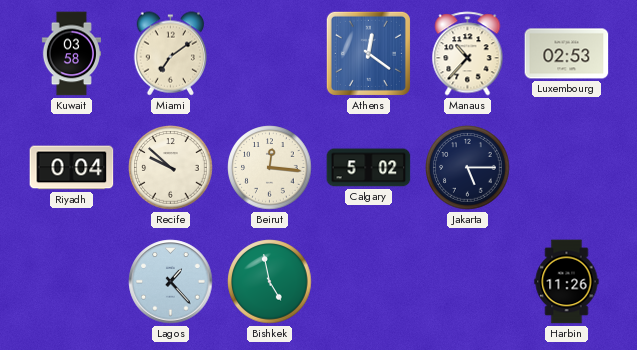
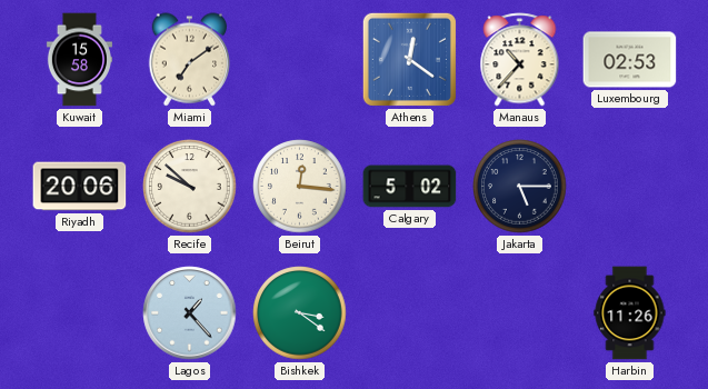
Kuwait: 03:58 -> 15:58
Riyadh: 0:04 -> 20:06
Bishkek: 4:58 -> 3:21
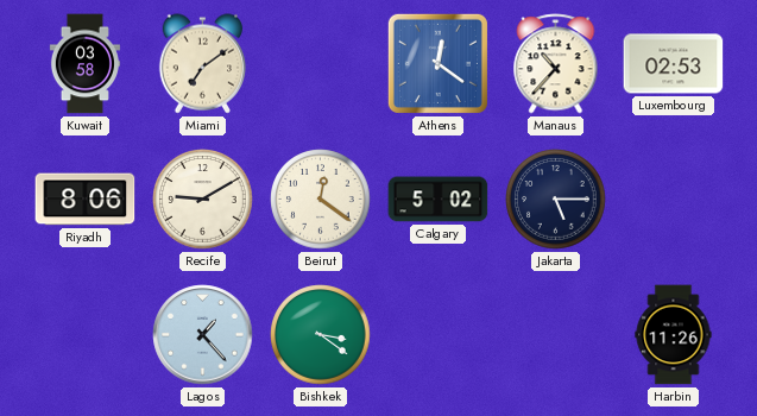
Kuwait: 15:58 -> 03:58
Riyadh: 20:06 -> 8:06
Recife: 9:52 -> 9:10
Beirut: 12:16 -> 12:21
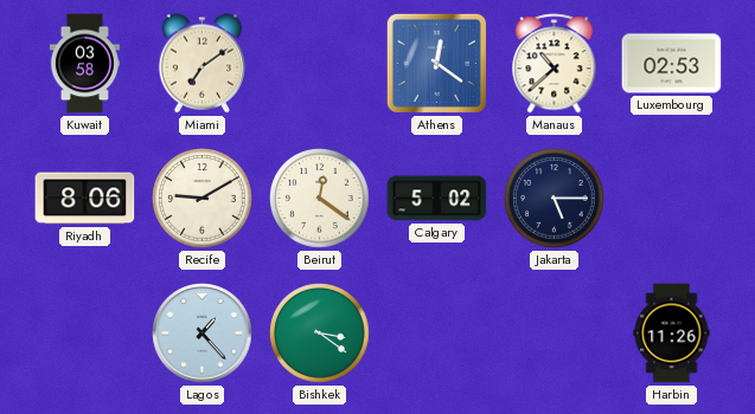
Manaus: 10:37 -> 10:38
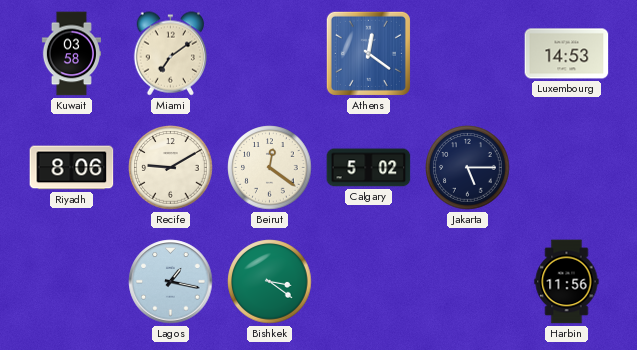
Manaus: 10:38 -> none
Luxembourg: 02:53 -> 14:53
Lagos: 1:23 -> 1:17
Harbin: 11:26 -> 11:56
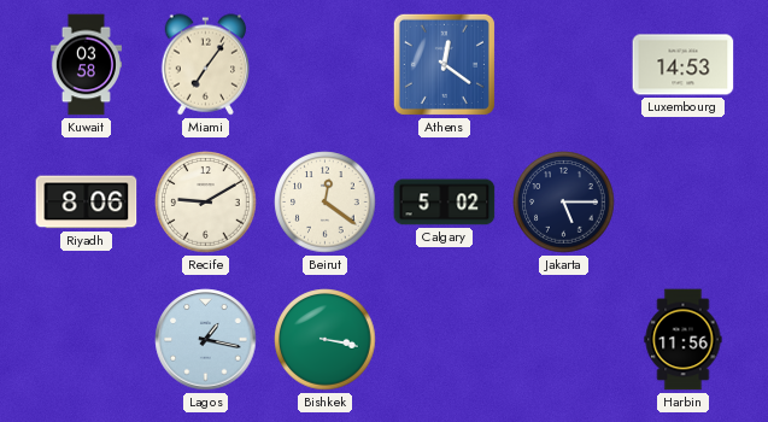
Miami: 7:09 -> 7:06
Bishkek: 3:21 -> 3:17
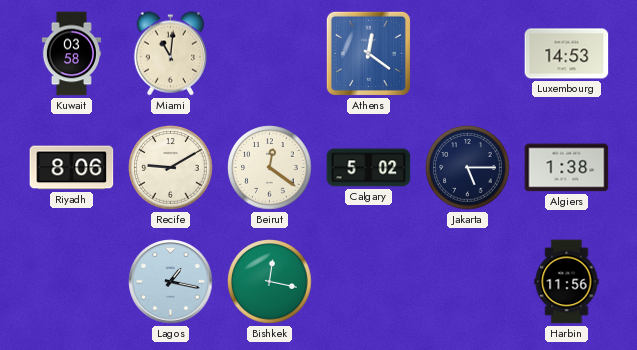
Miami: 7:06 -> 11:01
Algiers: none -> 1:38
Bishkek: 3:17 -> 12:17
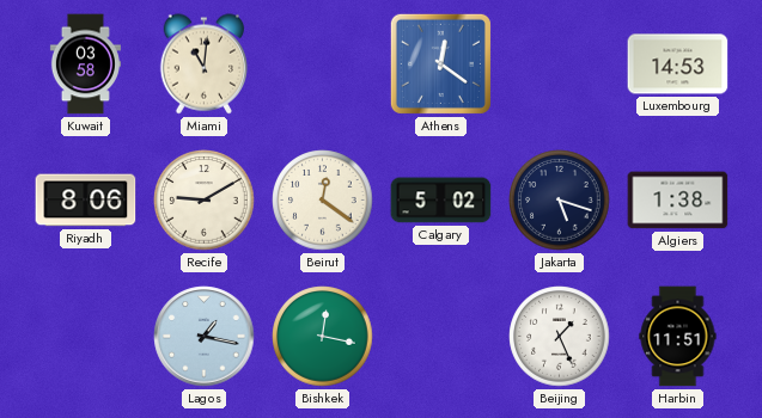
Jakarta: 5:15 -> 5:18
Beijing: none -> 1:26
Harbin: 11:56 -> 11:51
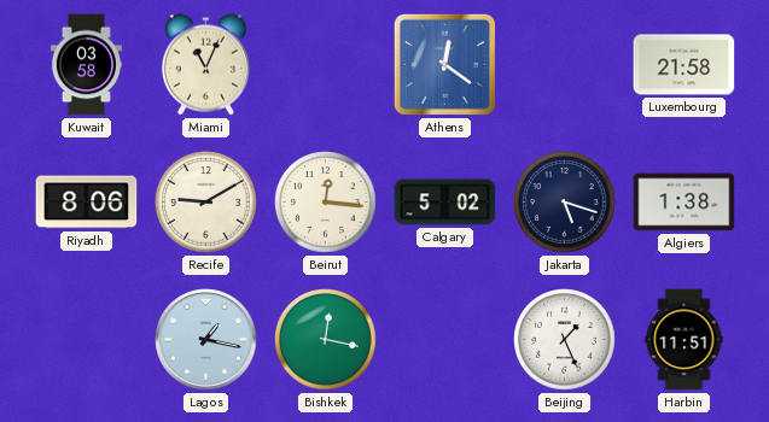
Miami: 11:01 -> 11:04
Luxembourg: 14:53 -> 21:58
Beirut: 12:21 -> 12:16
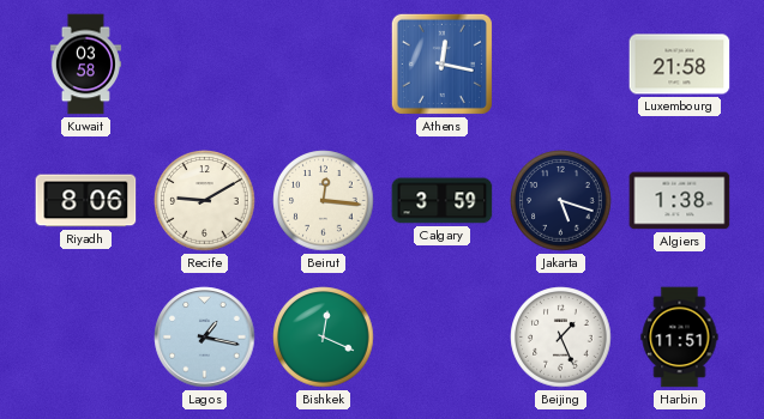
Miami: 11:04 -> none
Athens: 12:21 -> 12:17
Calgary: 5:02 -> 3:59
Bishkek: 12:17 -> 12:19
